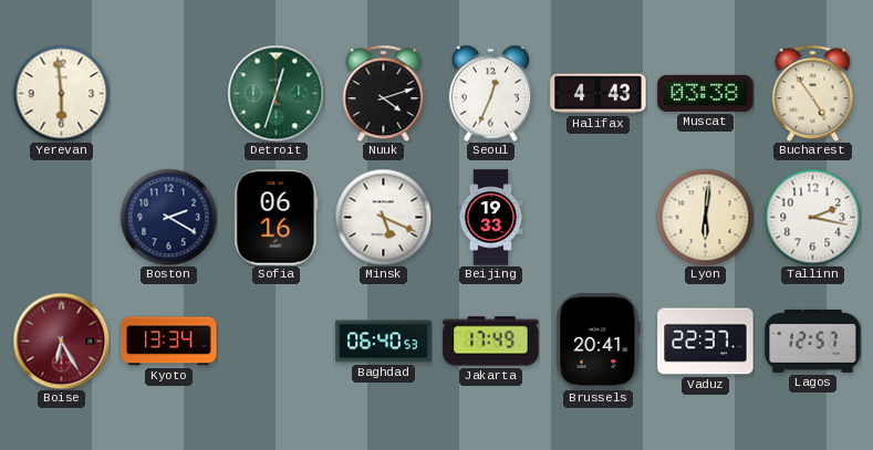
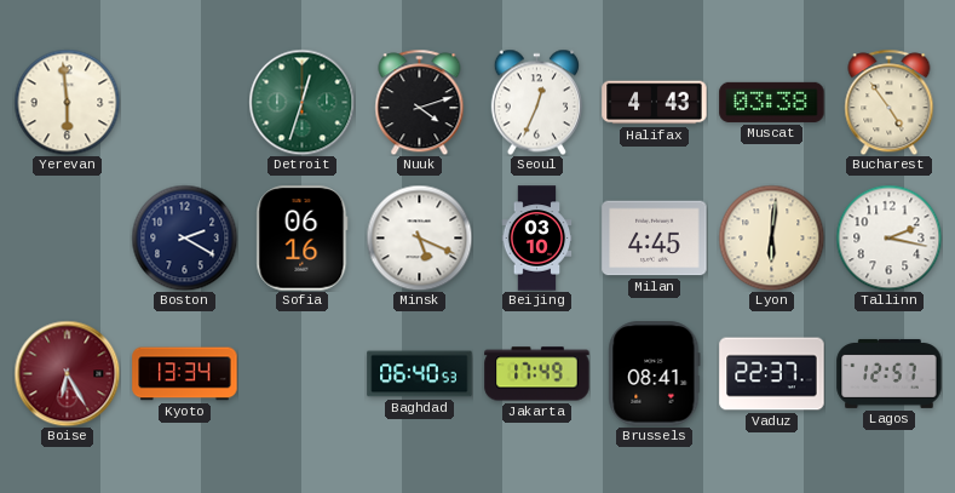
Beijing: 19:33 -> 03:10
Milan: none -> 4:45
Brussels: 20:41 -> 08:41
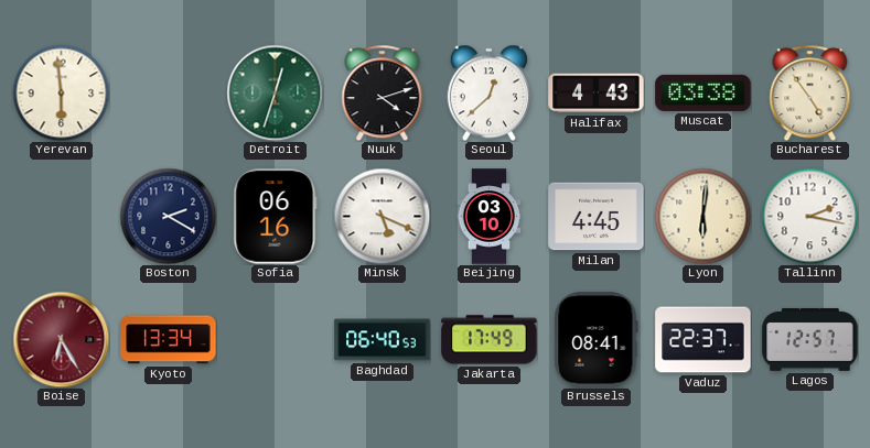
Seoul: 12:34 -> 12:38
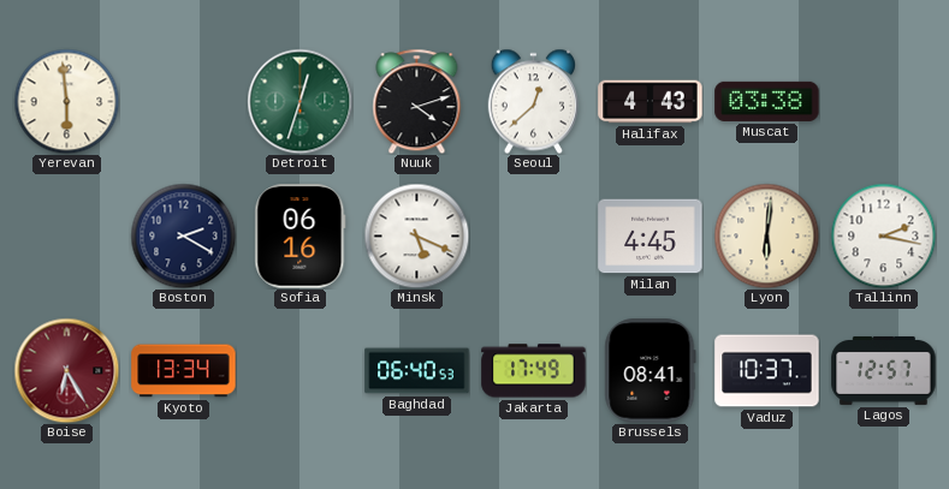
Bucharest: 4:54 -> none
Beijing: 03:10 -> none
Vaduz: 22:37 -> 10:37
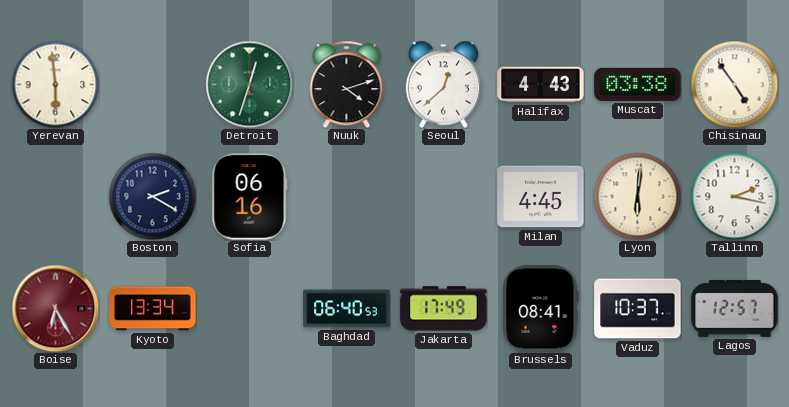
Chisinau: none -> 4:54
Minsk: 5:19 -> none
